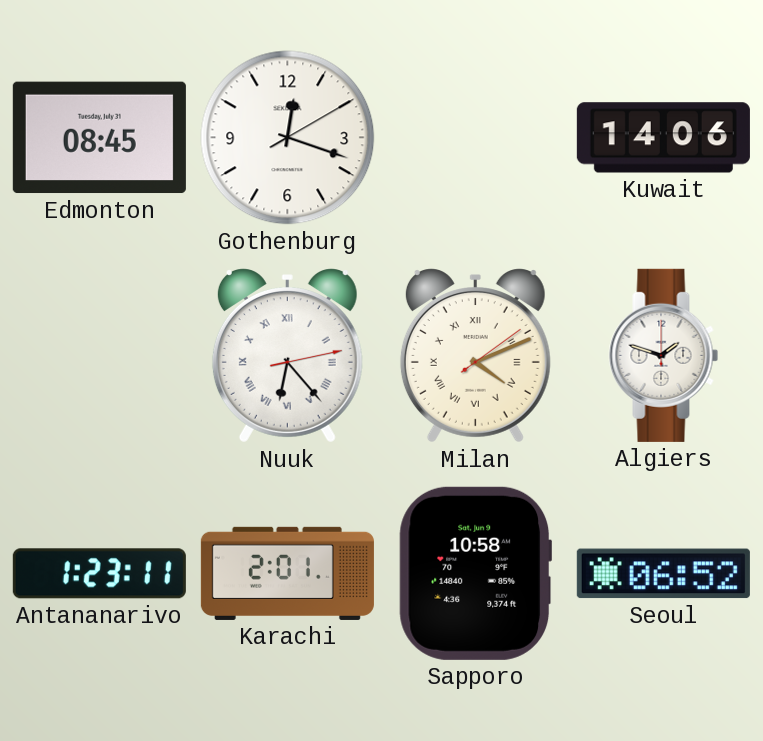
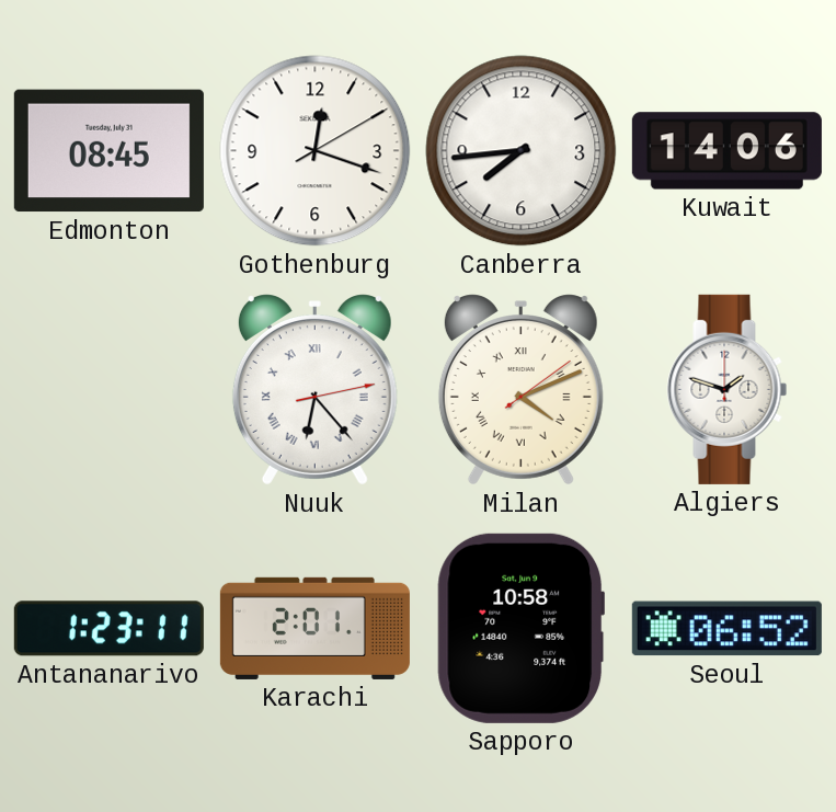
Canberra: none -> 7:44
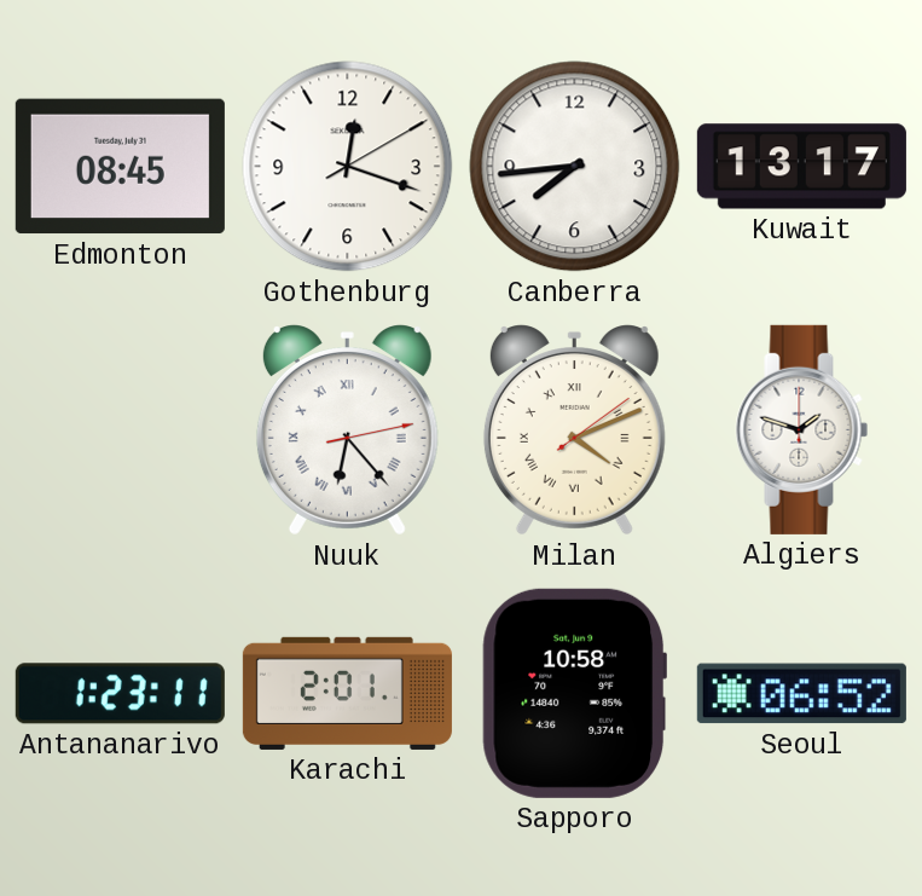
Kuwait: 14:06 -> 13:17
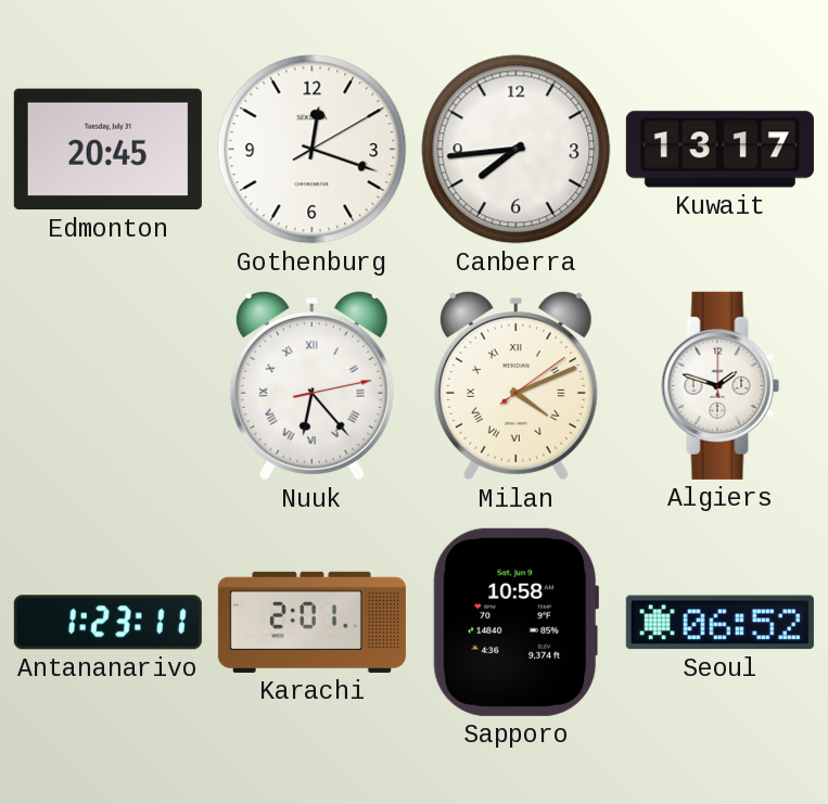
Edmonton: 08:45 -> 20:45
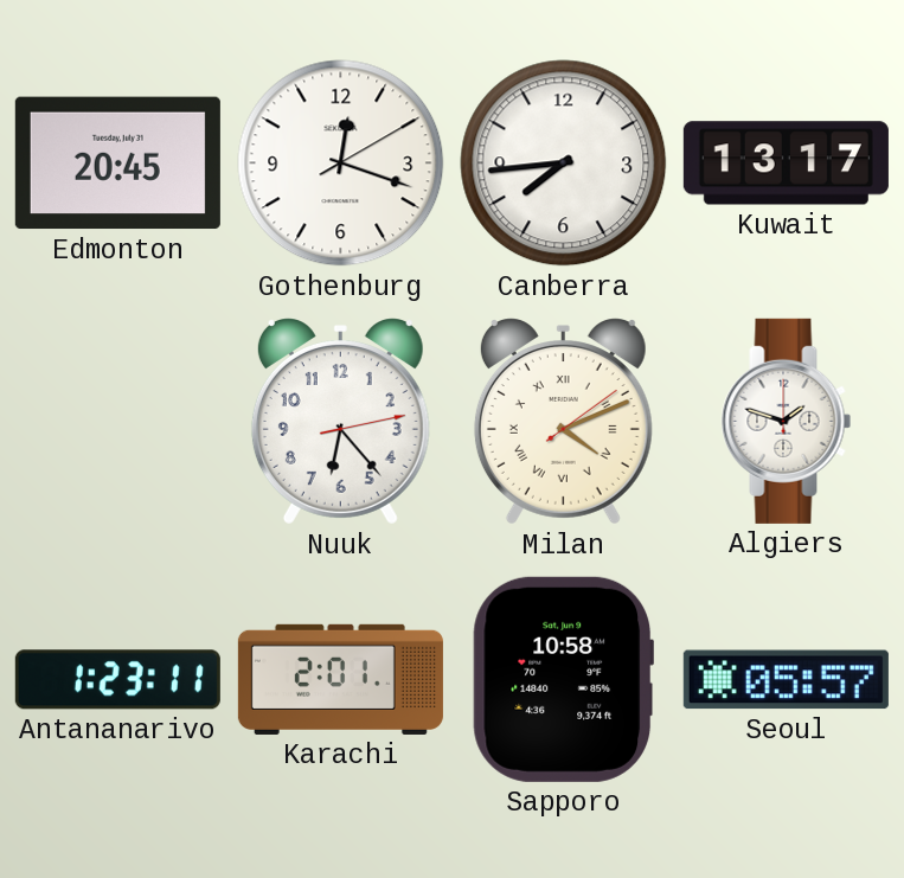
Nuuk numerals: Roman -> Arabic
Seoul: 06:52 -> 05:57
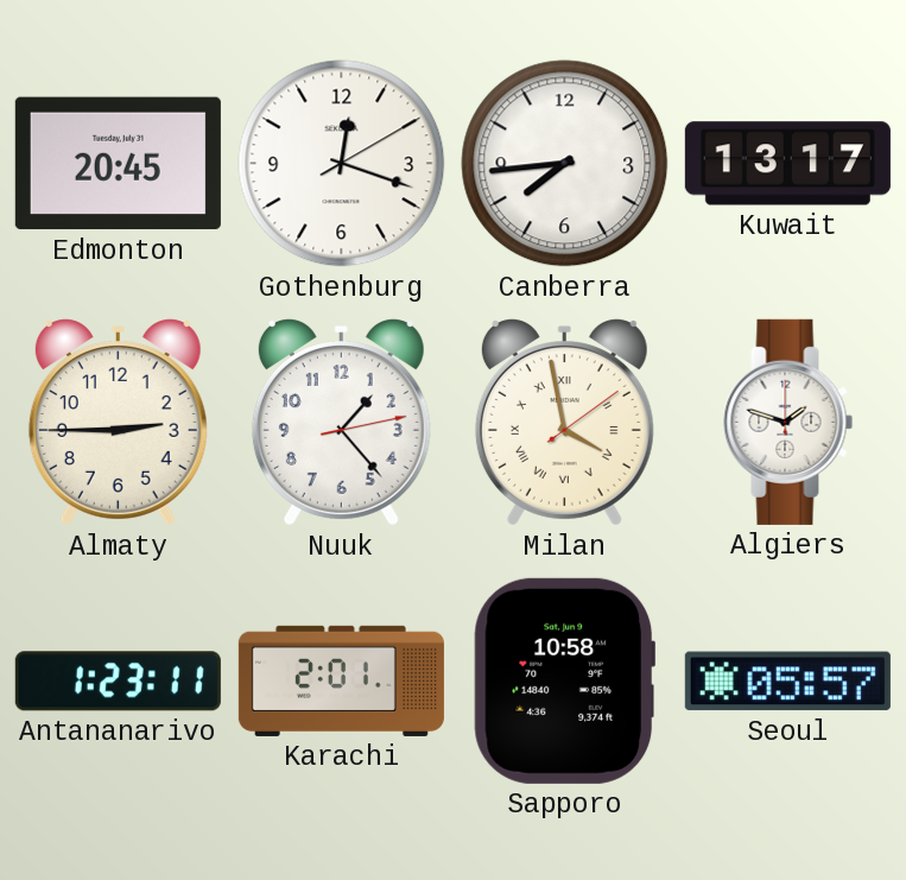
Almaty: none -> 2:45
Nuuk: 6:23 -> 1:23
Milan: 4:11 -> 3:58
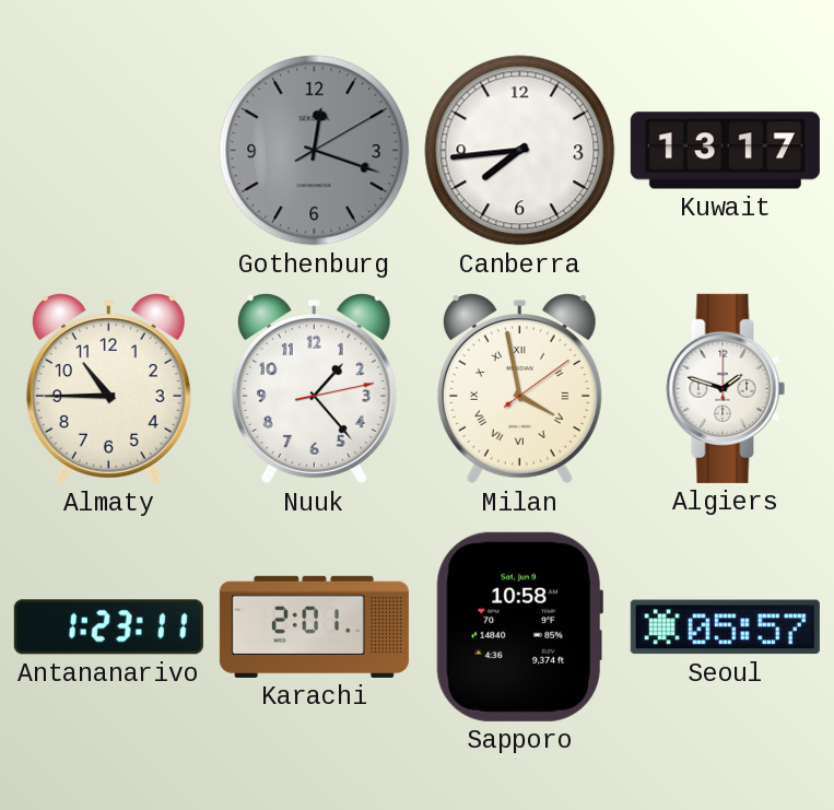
Edmonton: 20:45 -> none
Gothenburg dial: white -> grey
Almaty: 2:45 -> 10:45
